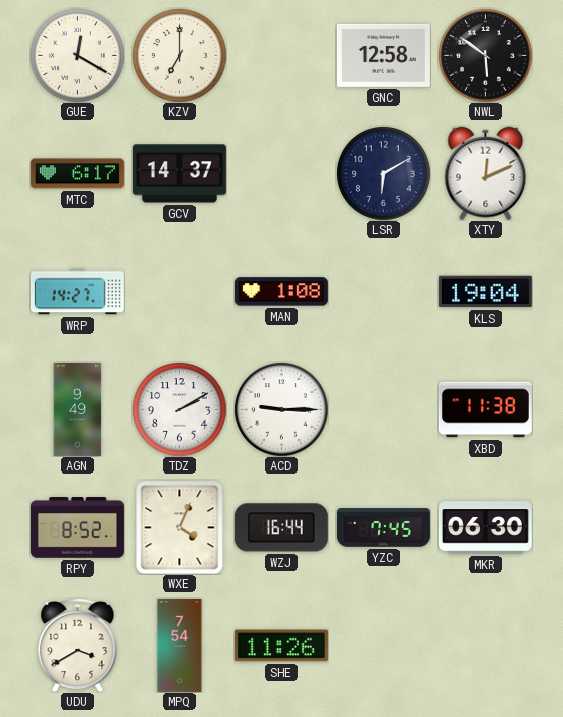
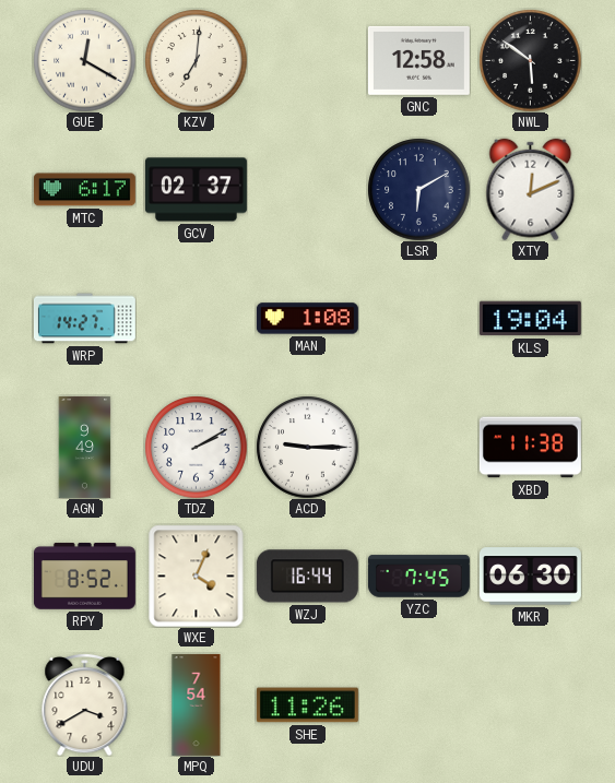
KZV: 7:00 -> 7:01
GCV: 14:37 -> 02:37
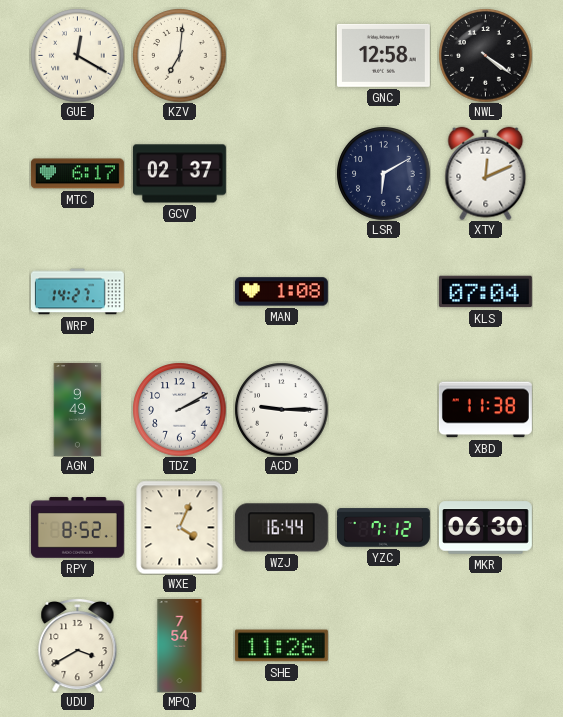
NWL: 5:51 -> 4:21
KLS: 19:04 -> 07:04
YZC: 7:45 -> 7:12
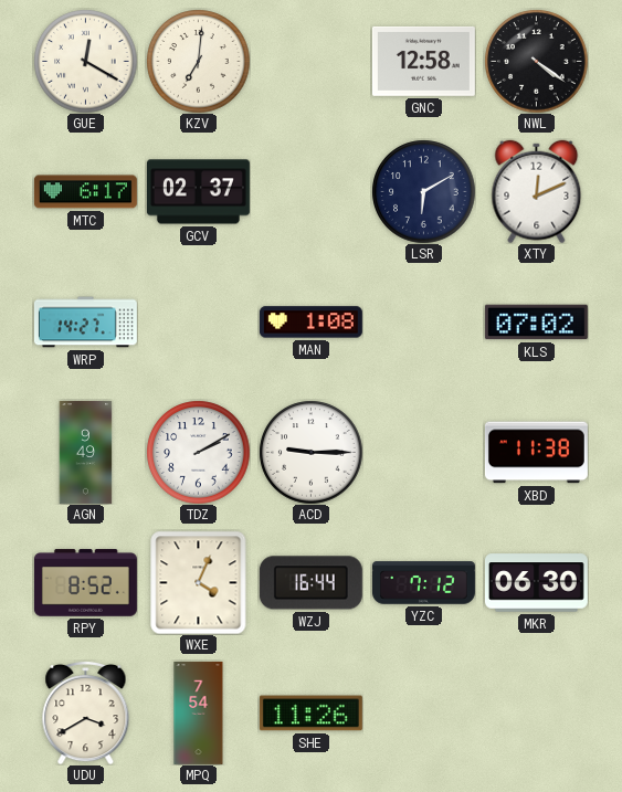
KLS: 07:04 -> 07:02
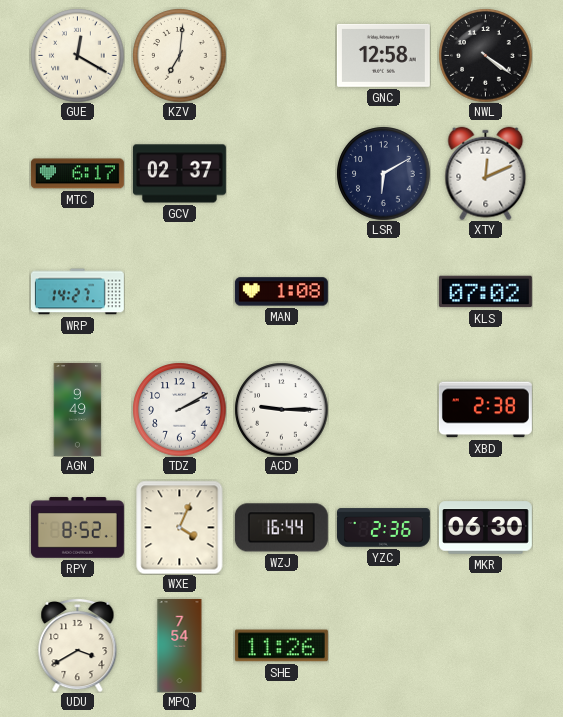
XBD: 11:38 -> 2:38
YZC: 7:12 -> 2:36
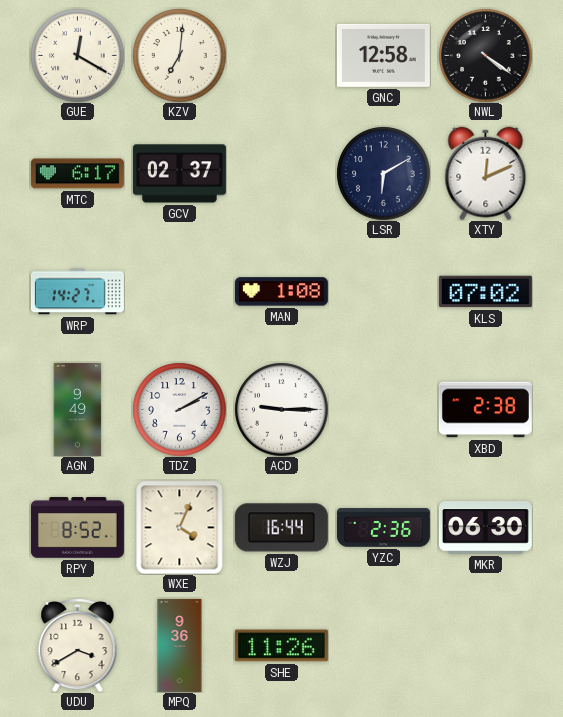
MPQ: 7:54 -> 9:36
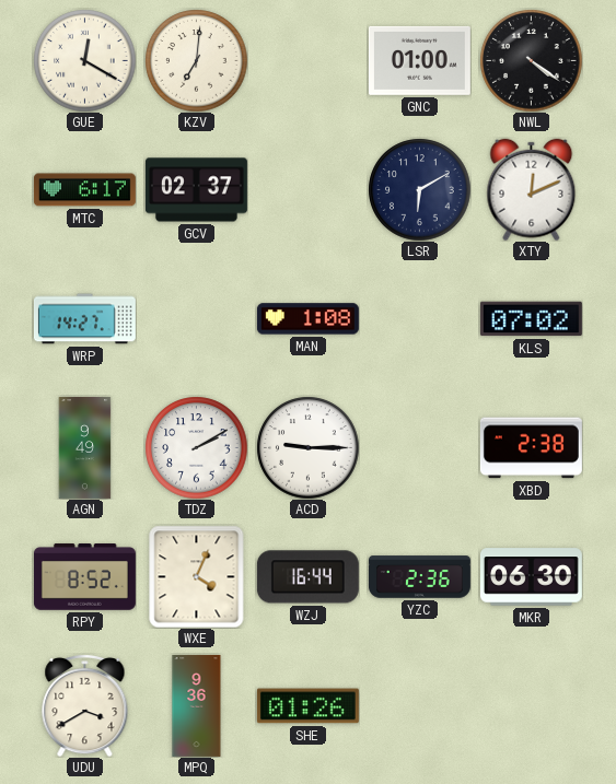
GNC: 12:58 -> 01:00
SHE: 11:26 -> 01:26
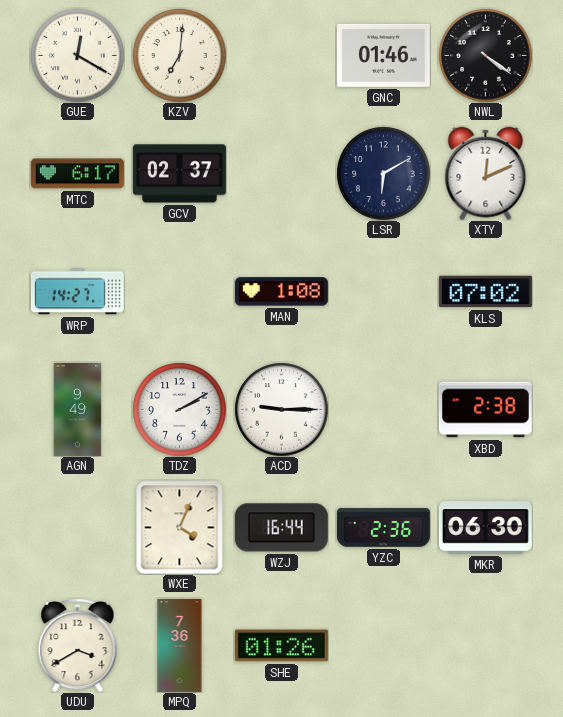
GNC: 01:00 -> 01:46
RPY: 8:52 -> none
MPQ: 9:36 -> 7:36
